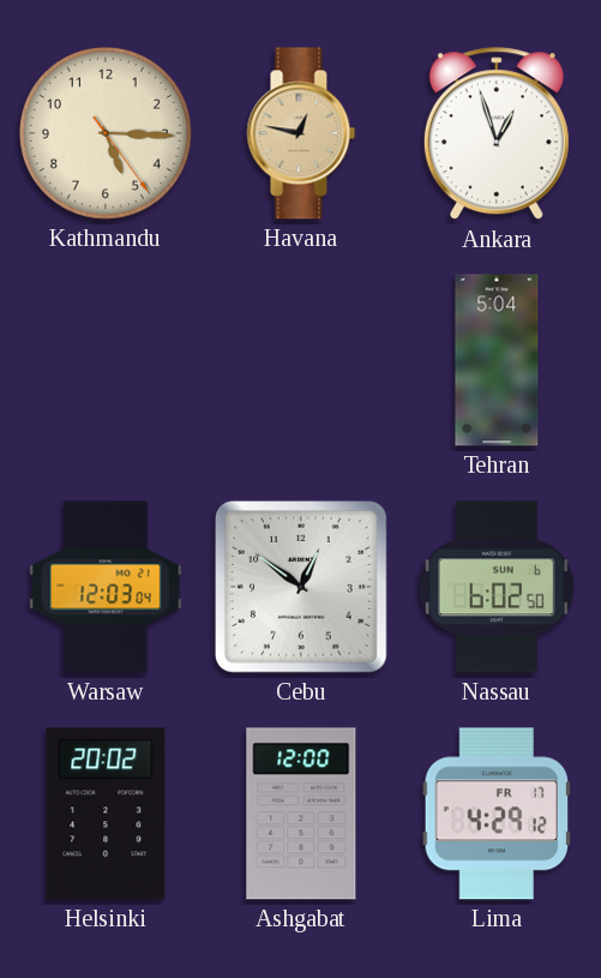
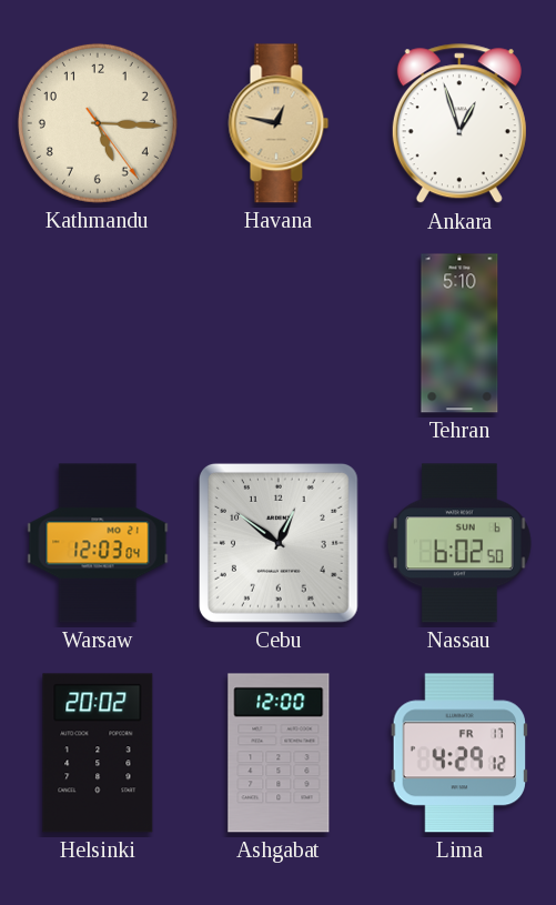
Tehran: 5:04 -> 5:10
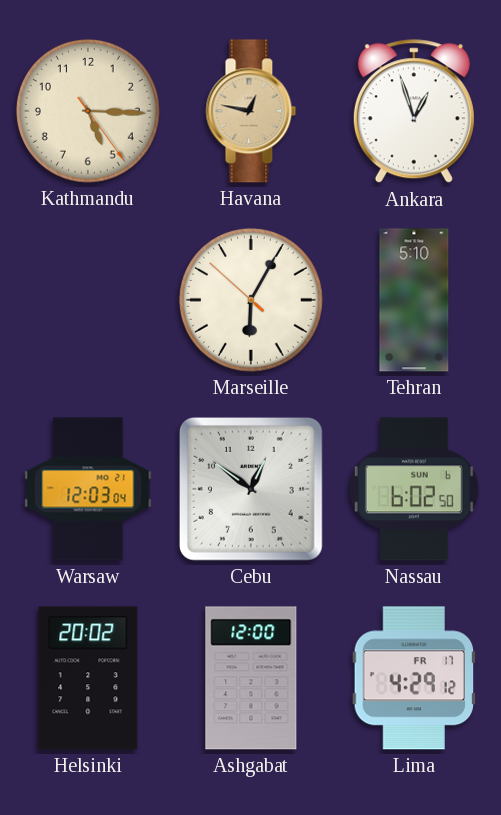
Marseille: none -> 6:04
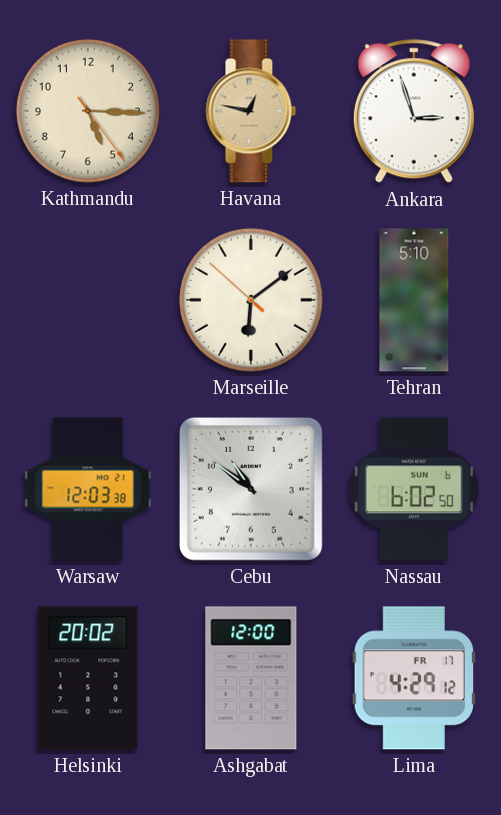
Ankara: 12:57 -> 2:57
Marseille: 6:04 -> 6:08
Warsaw: 12:03:04 -> 12:03:38
Cebu: 12:51 -> 10:51
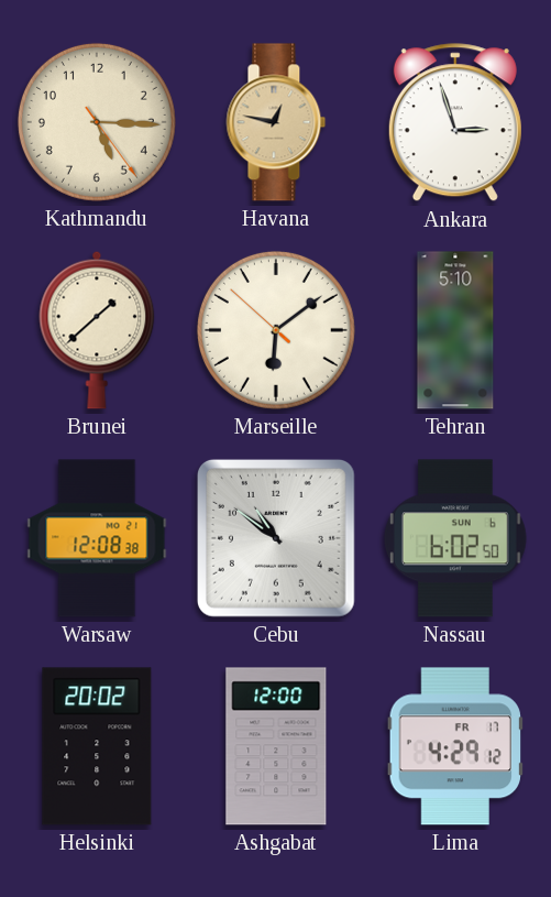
Brunei: none -> 1:38
Warsaw: 12:03 -> 12:08
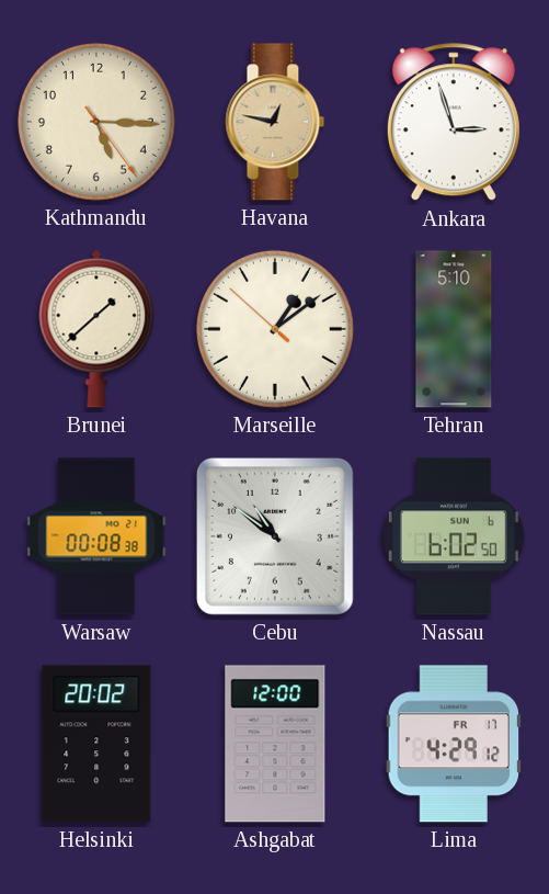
Marseille: 6:08 -> 1:08
Warsaw: 12:08 -> 00:08
